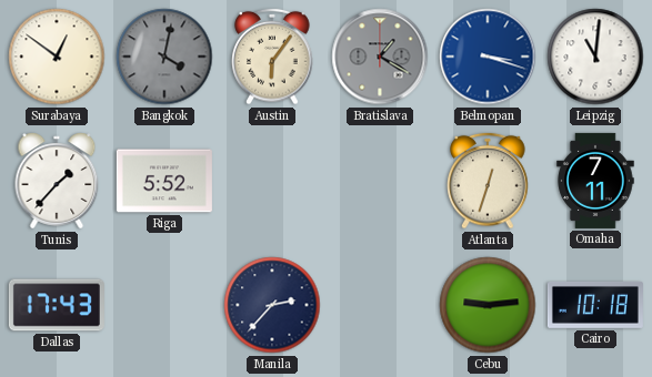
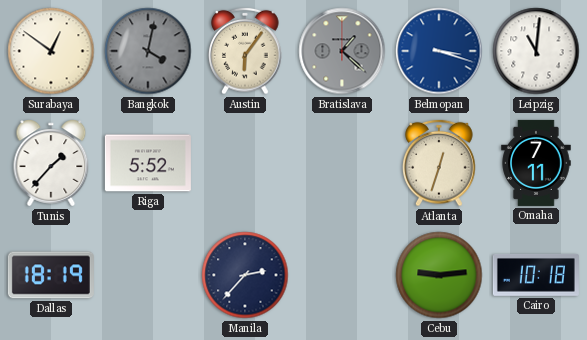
Bratislava: 1:20 -> 1:22
Dallas: 17:43 -> 18:19
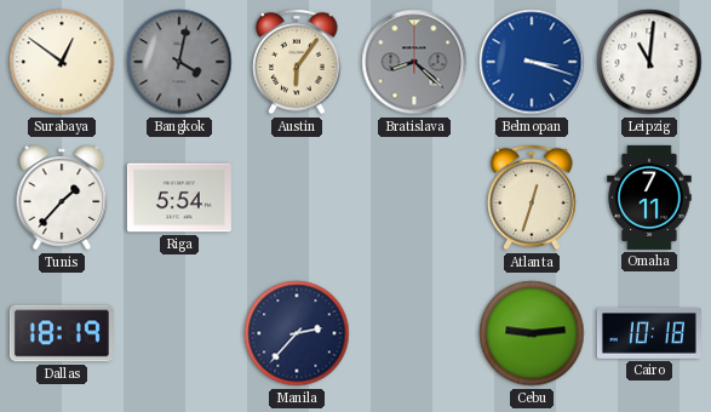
Bratislava: 1:22 -> 8:22
Riga: 5:52 -> 5:54
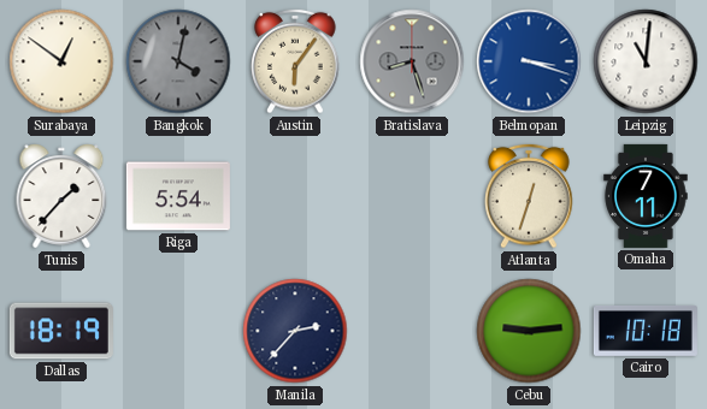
Bratislava: 8:22 -> 8:27
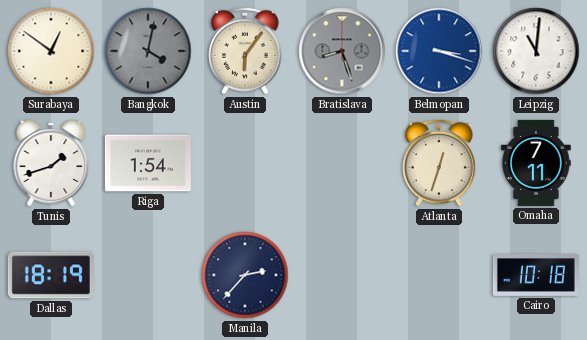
Tunis: 1:37 -> 1:42
Riga: 5:54 -> 1:54
Cebu: 9:14 -> none
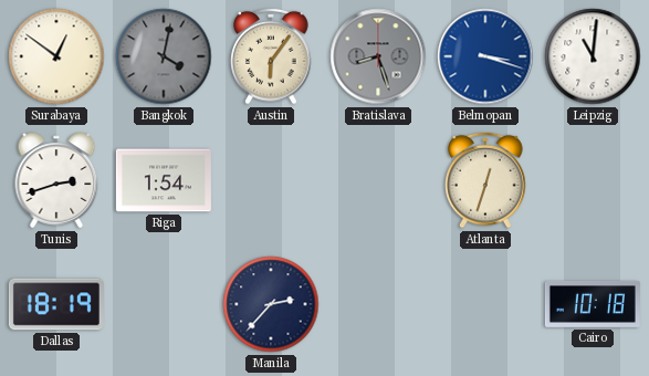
Tunis: 1:42 -> 2:42
Omaha: 7:11 -> none
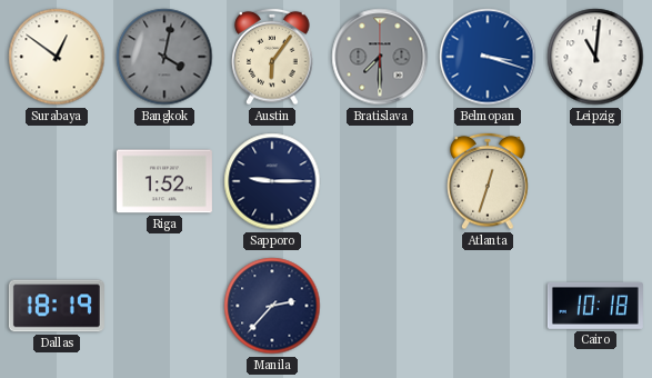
Bratislava: 8:27 -> 7:30
Tunis: 2:42 -> none
Riga: 1:54 -> 1:52
Sapporo: none -> 9:15
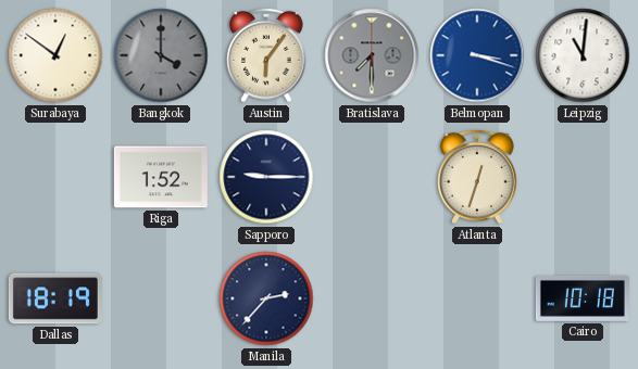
Bangkok: 4:02 -> 4:00
